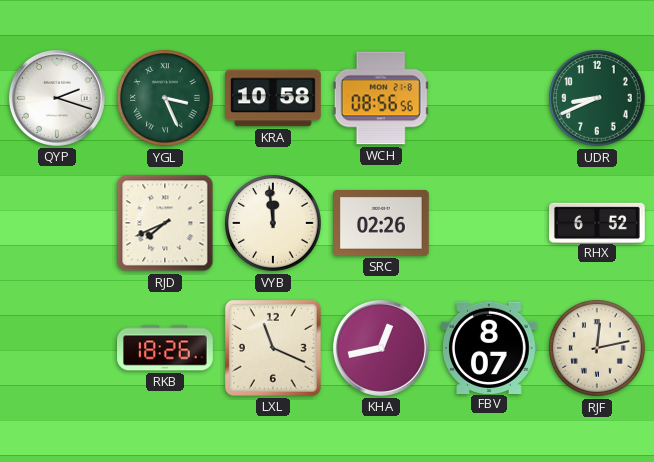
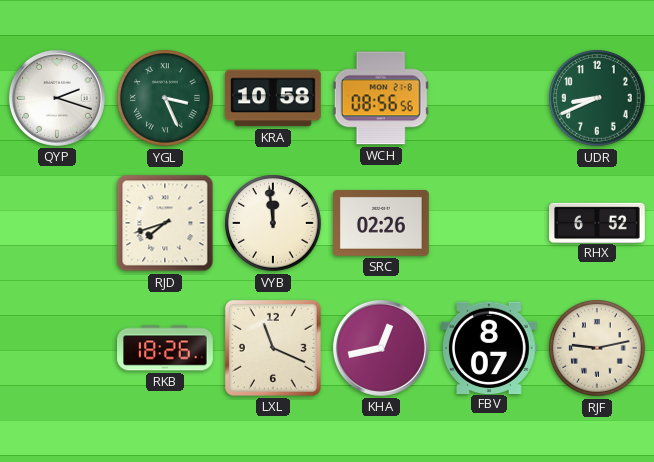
RJD: 7:41 -> 7:42
RJF: 12:13 -> 9:13
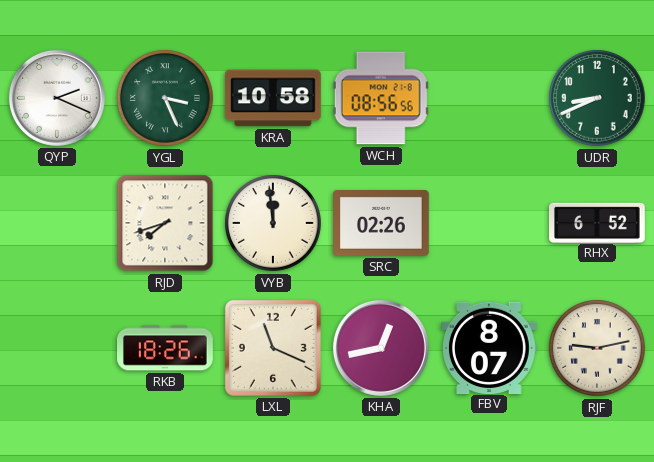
QYP: 2:18 -> 2:19
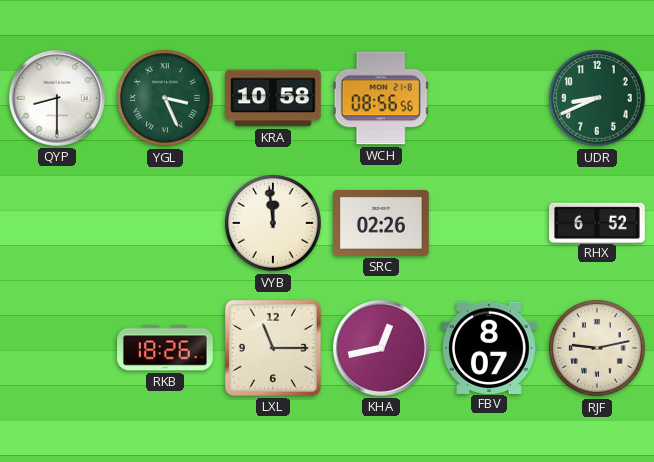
QYP: 2:19 -> 8:30
RJD: 7:42 -> none
LXL: 11:19 -> 11:15
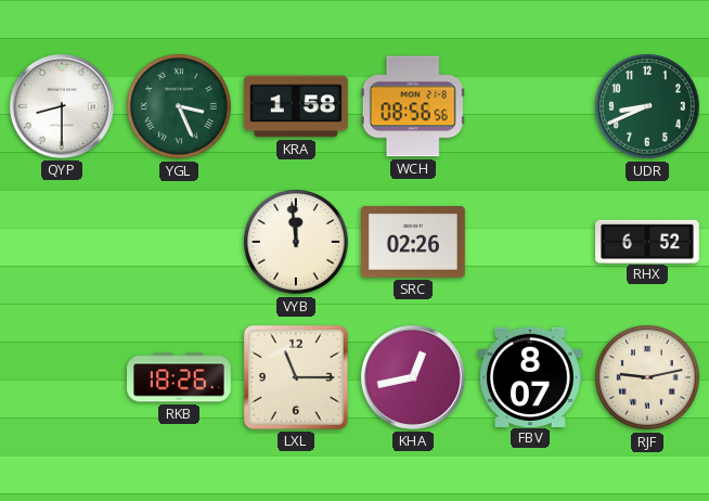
KRA: 10:58 -> 1:58
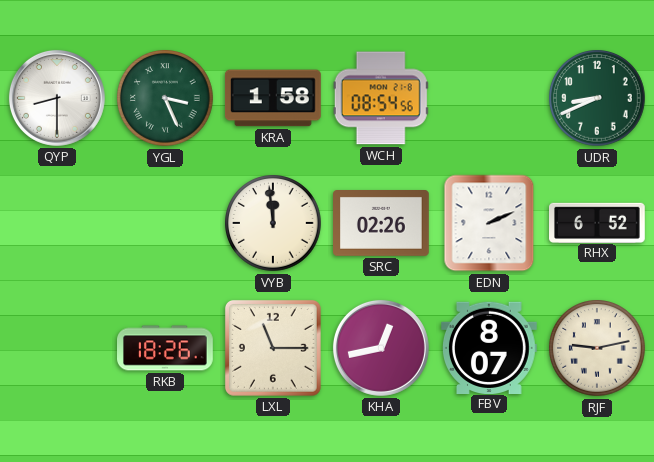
WCH: 08:56 -> 08:54
EDN: none -> 2:11
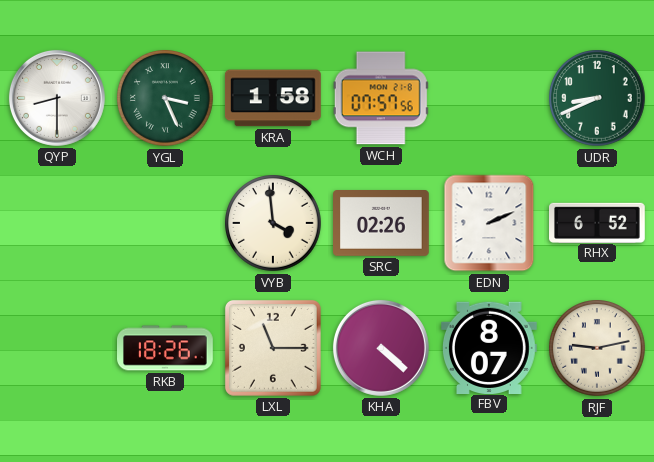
WCH: 08:54 -> 07:57
VYB: 11:59 -> 3:59
KHA: 12:43 -> 4:22
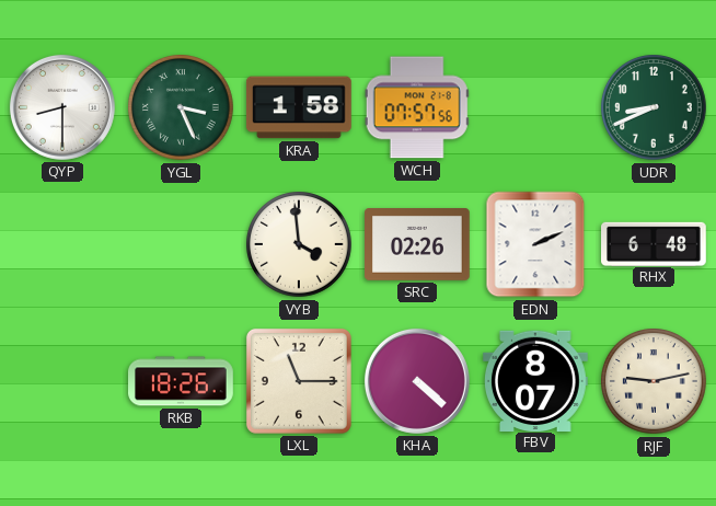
RHX: 6:52 -> 6:48
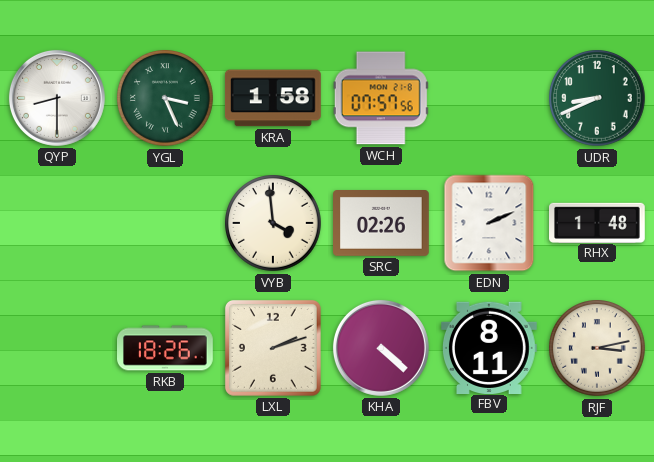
RHX: 6:48 -> 1:48
LXL: 11:15 -> 2:12
FBV: 8:07 -> 8:11
RJF: 9:13 -> 3:13
